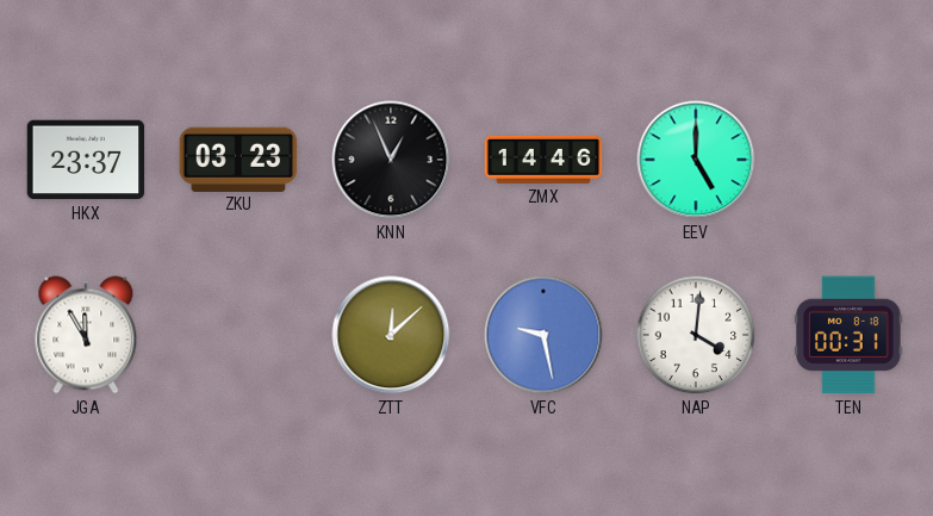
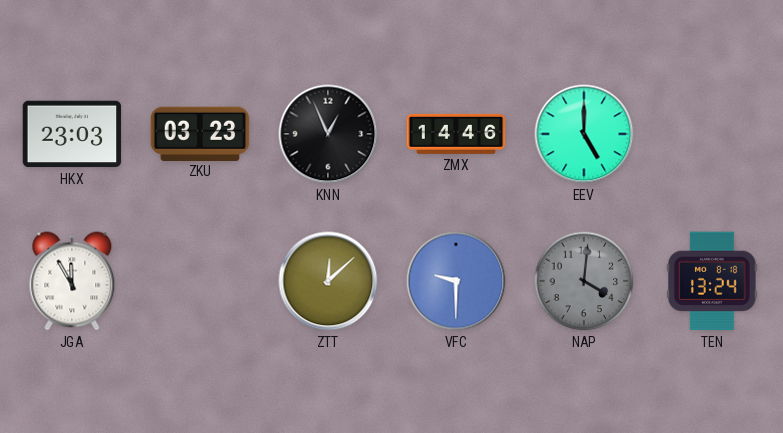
HKX: 23:37 -> 23:03
VFC: 9:28 -> 9:30
NAP dial: white -> grey
TEN: 00:31 -> 13:24
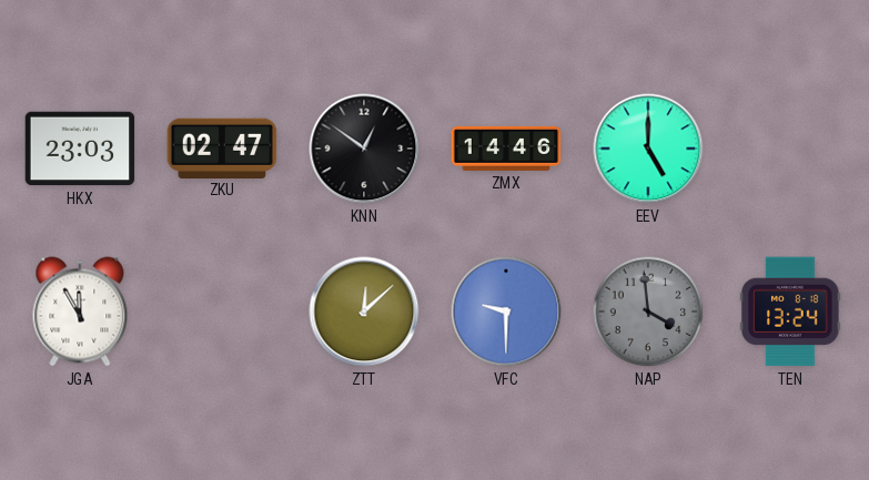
ZKU: 03:23 -> 02:47
KNN: 12:56 -> 12:51
NAP: 4:01 -> 3:59
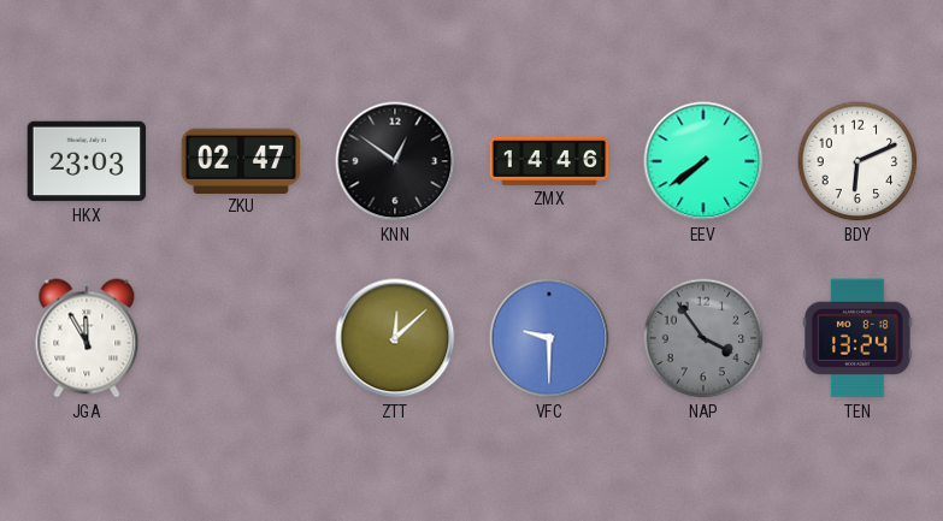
EEV: 5:00 -> 7:39
BDY: none -> 6:11
NAP: 3:59 -> 3:54
